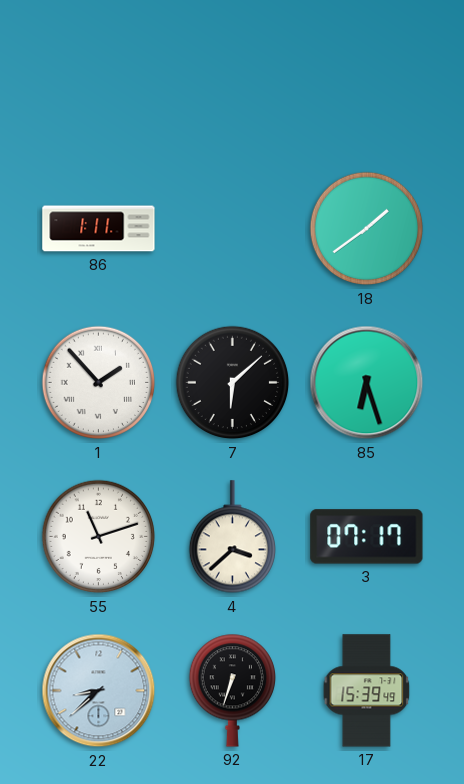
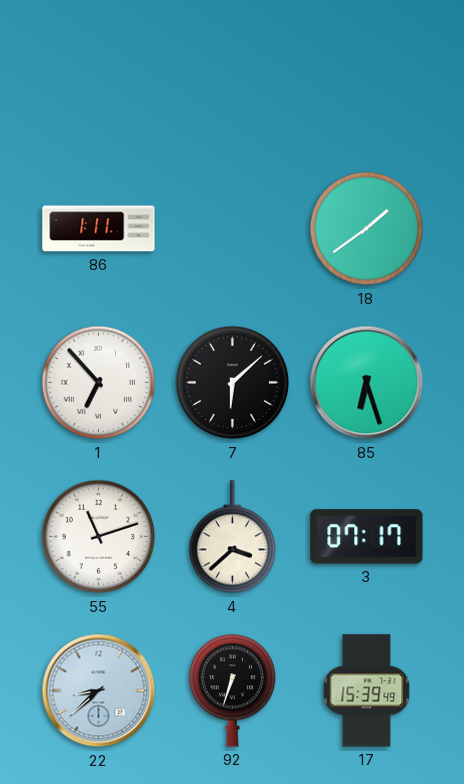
1: 1:53 -> 6:53
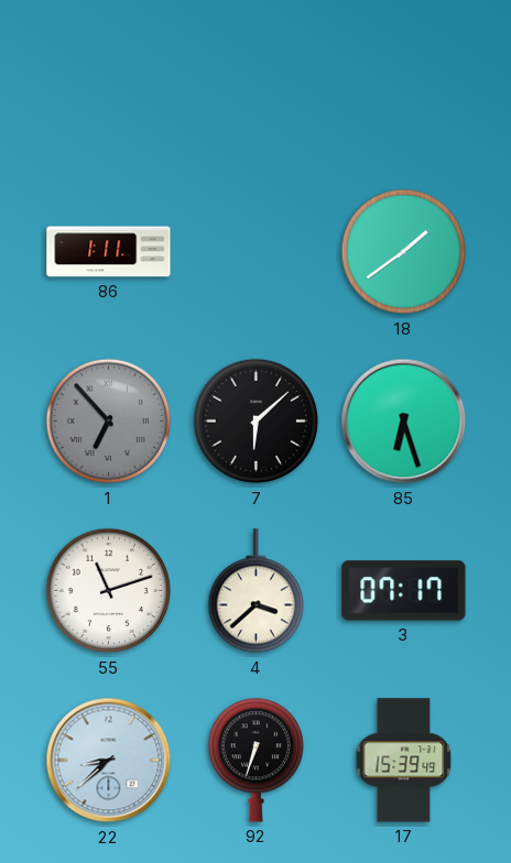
1 dial: white -> grey
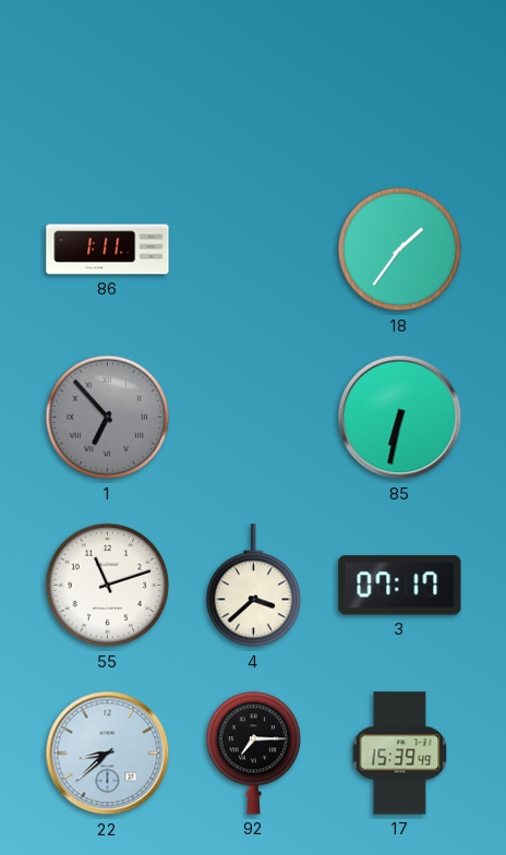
18: 1:39 -> 1:36
7: 6:08 -> none
85: 6:27 -> 6:32
92: 6:33 -> 7:15
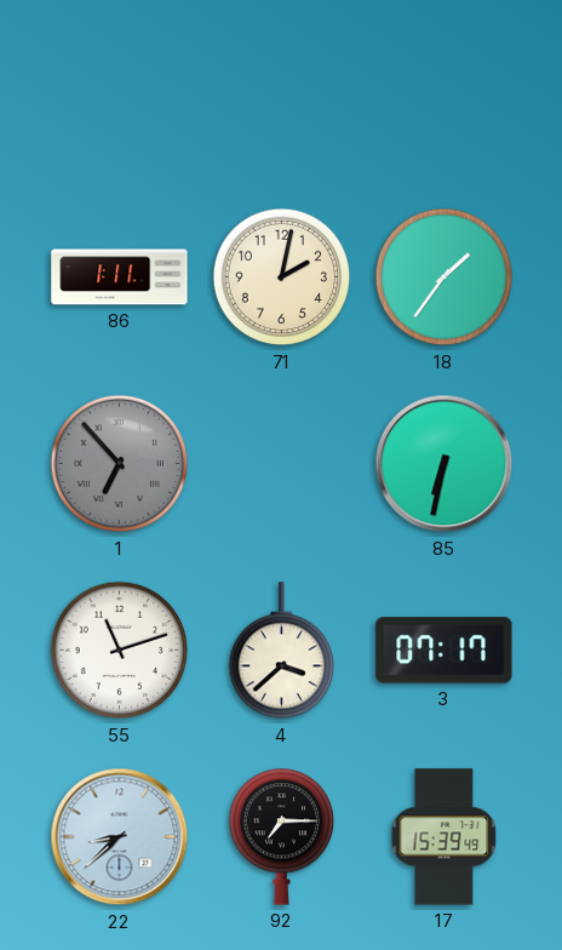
71: none -> 2:02
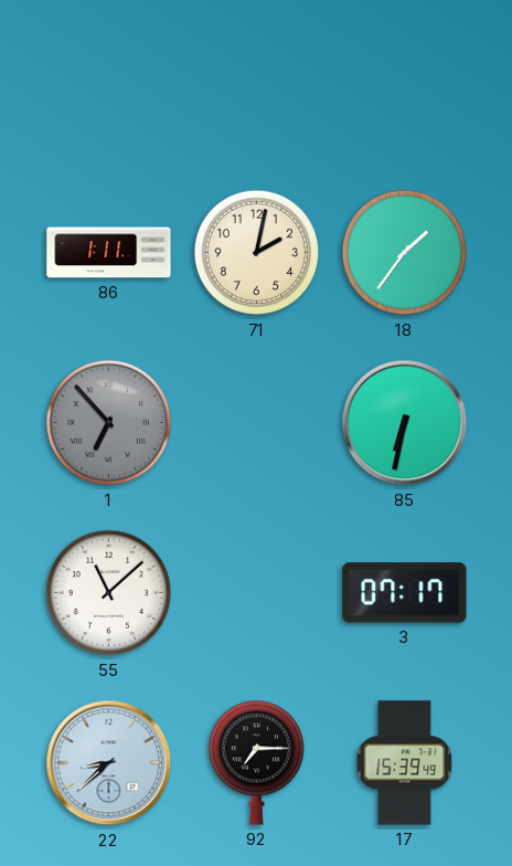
55: 11:12 -> 11:08
4: 3:38 -> none
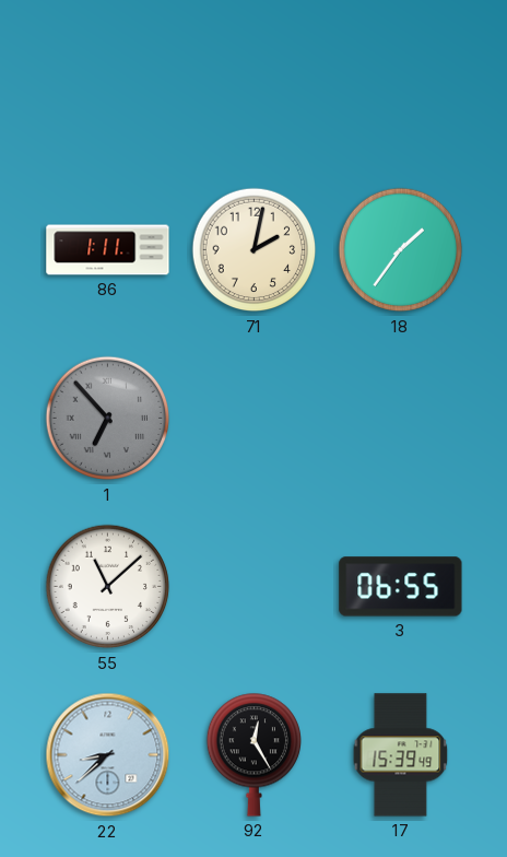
85: 6:32 -> none
3: 07:17 -> 06:55
92: 7:15 -> 12:25
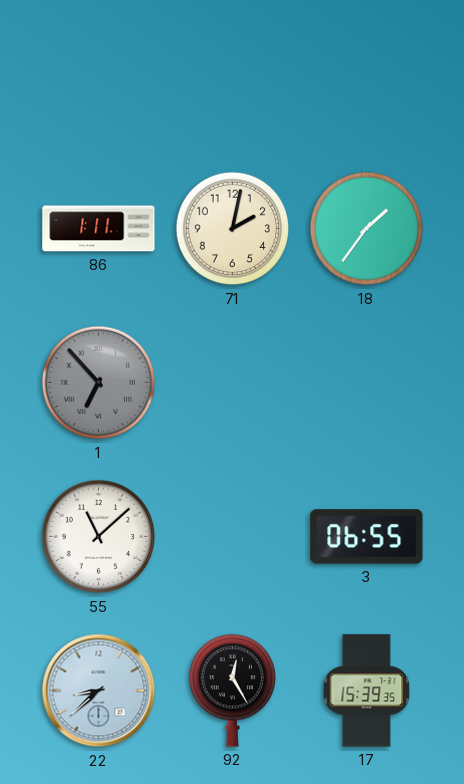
17: 15:39:49 -> 15:39:35
